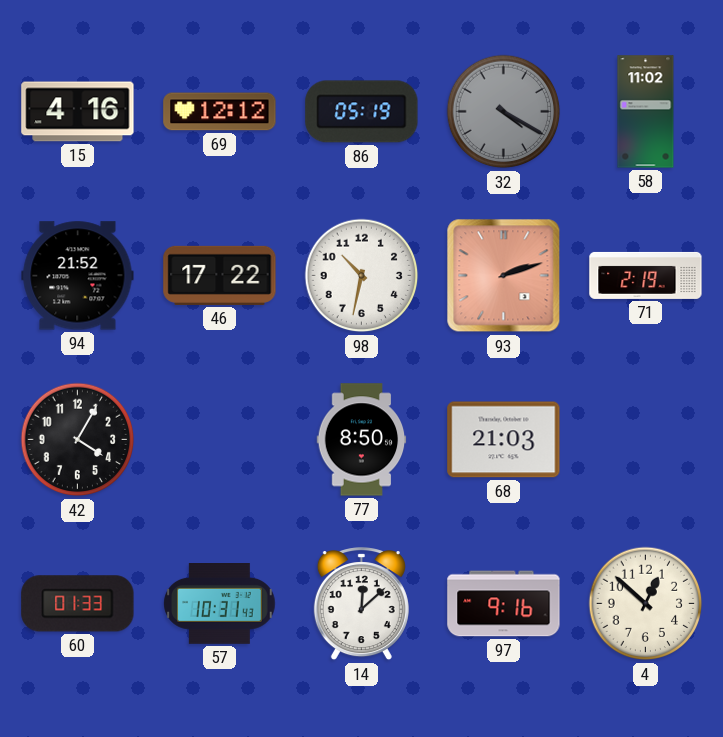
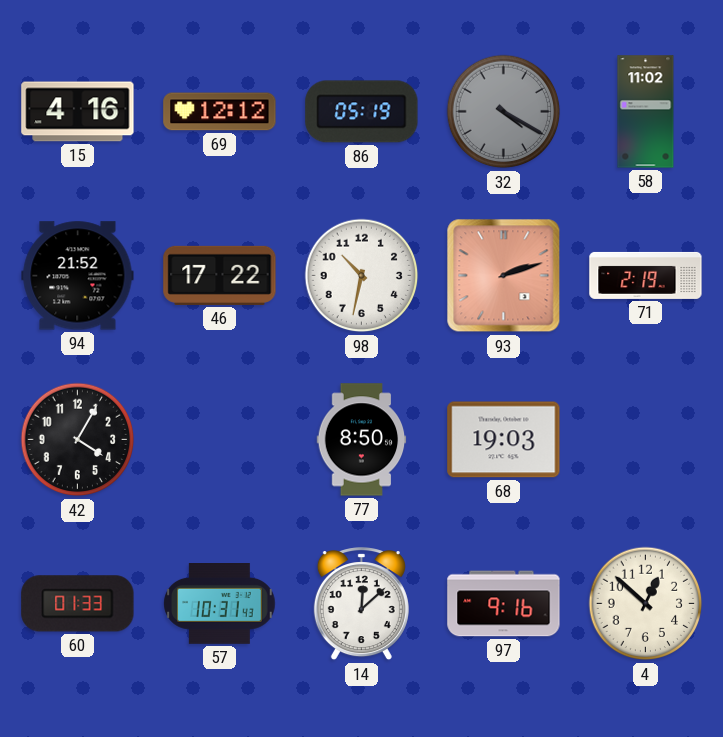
68: 21:03 -> 19:03
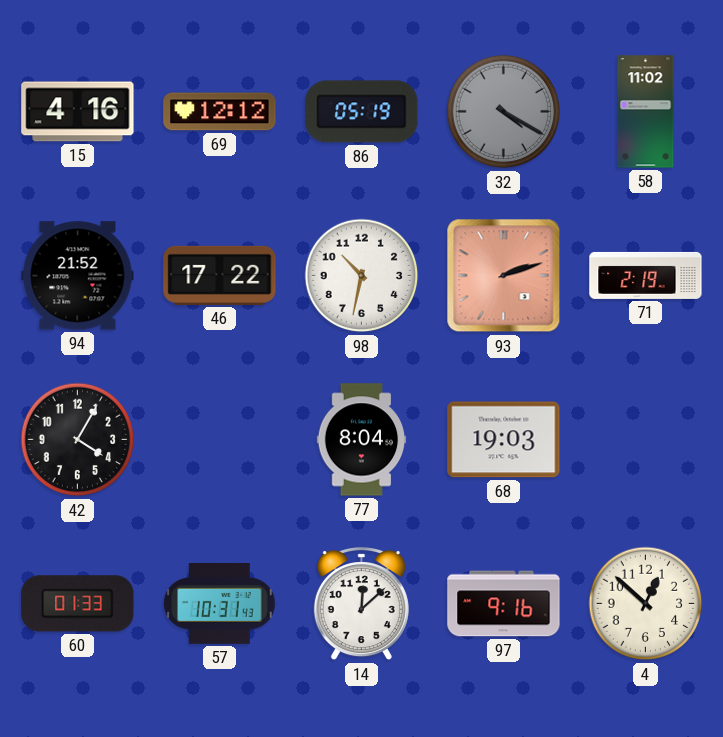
77: 8:50 -> 8:04
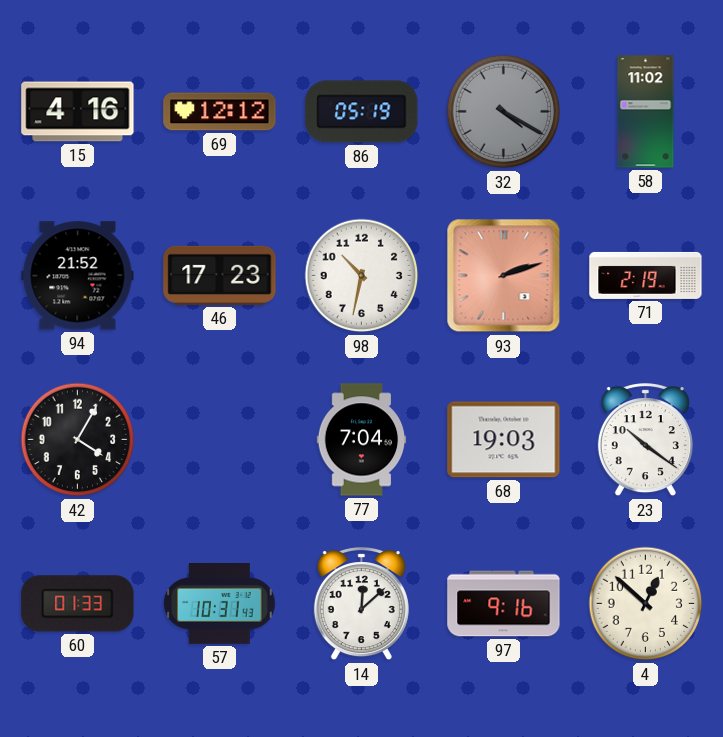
46: 17:22 -> 17:23
77: 8:04 -> 7:04
23: none -> 10:21
